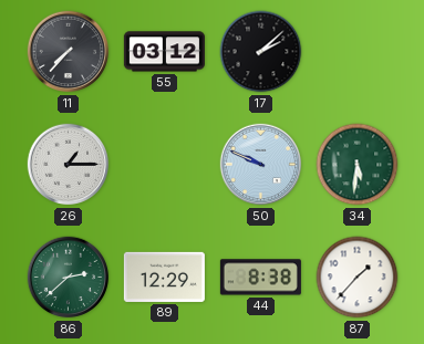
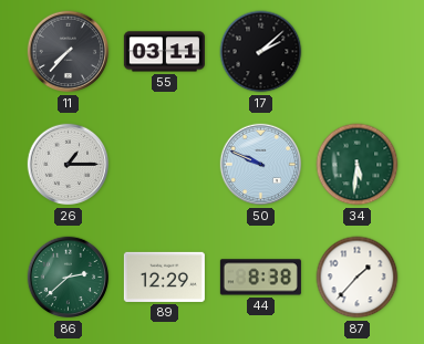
55: 03:12 -> 03:11
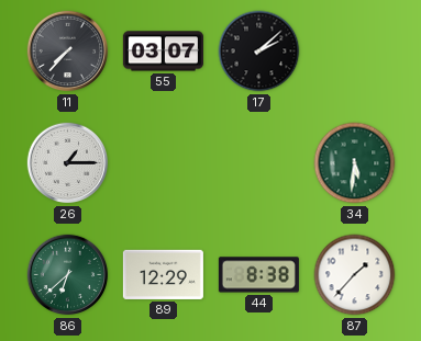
55: 03:11 -> 03:07
50: 9:49 -> none
86: 2:38 -> 6:38
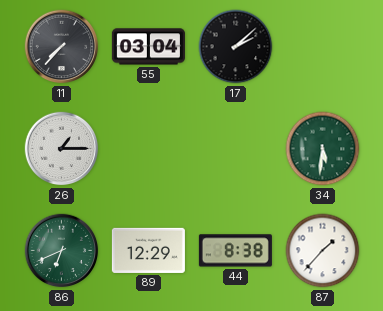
55: 03:07 -> 03:04
86: 6:38 -> 6:41
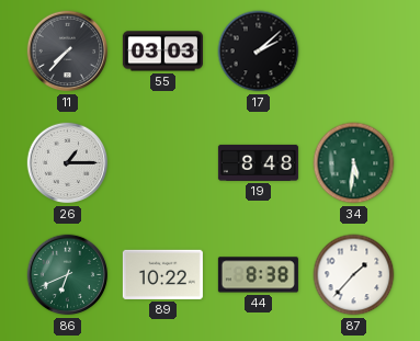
55: 03:04 -> 03:03
19: none -> 8:48
89: 12:29 -> 10:22
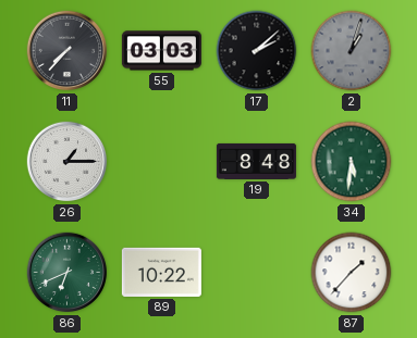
2: none -> 1:03
44: 8:38 -> none
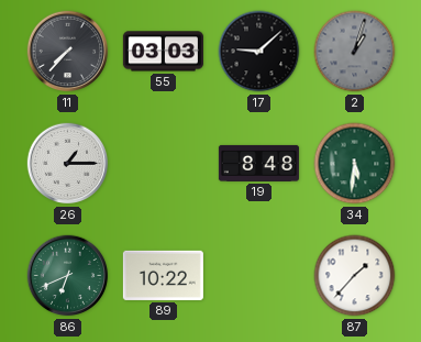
17: 2:08 -> 9:08
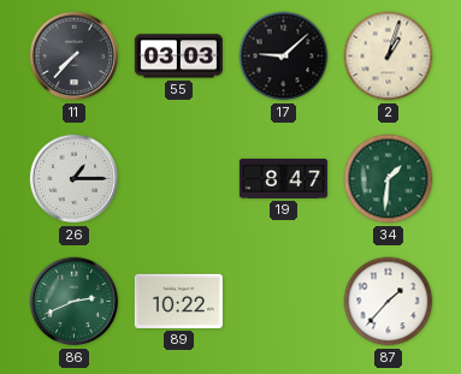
2 dial: grey -> cream
19: 8:48 -> 8:47
34: 5:31 -> 1:31
86: 6:41 -> 2:41
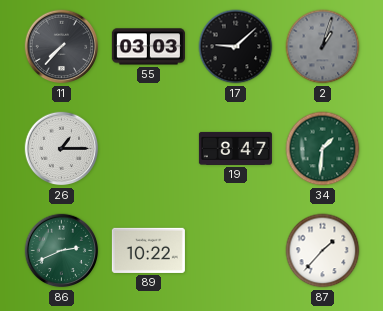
2 dial: cream -> grey
